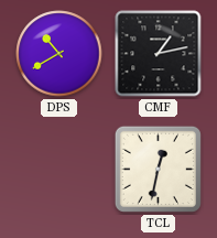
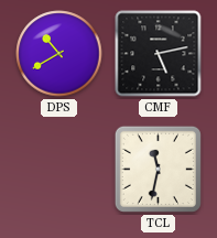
CMF: 1:13 -> 5:13
TCL: 12:32 -> 11:32
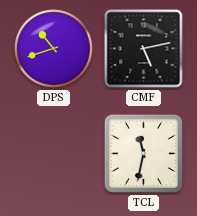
DPS: 10:40 -> 10:42
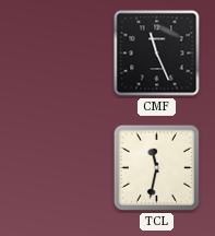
DPS: 10:42 -> none
CMF: 5:13 -> 11:26
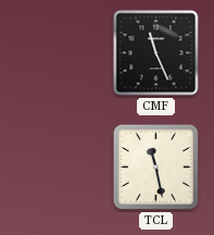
TCL: 11:32 -> 11:28
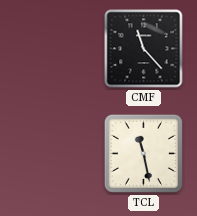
CMF: 11:26 -> 11:23
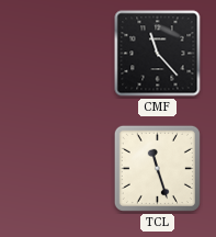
TCL: 11:28 -> 11:27
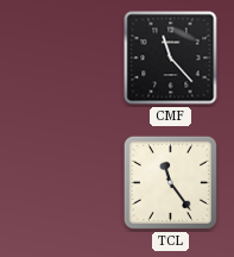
TCL: 11:27 -> 11:24
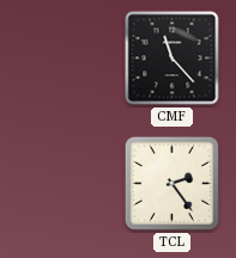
TCL: 11:24 -> 2:24
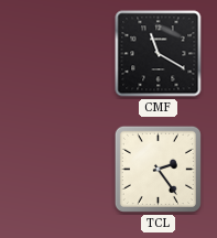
CMF: 11:23 -> 11:20
